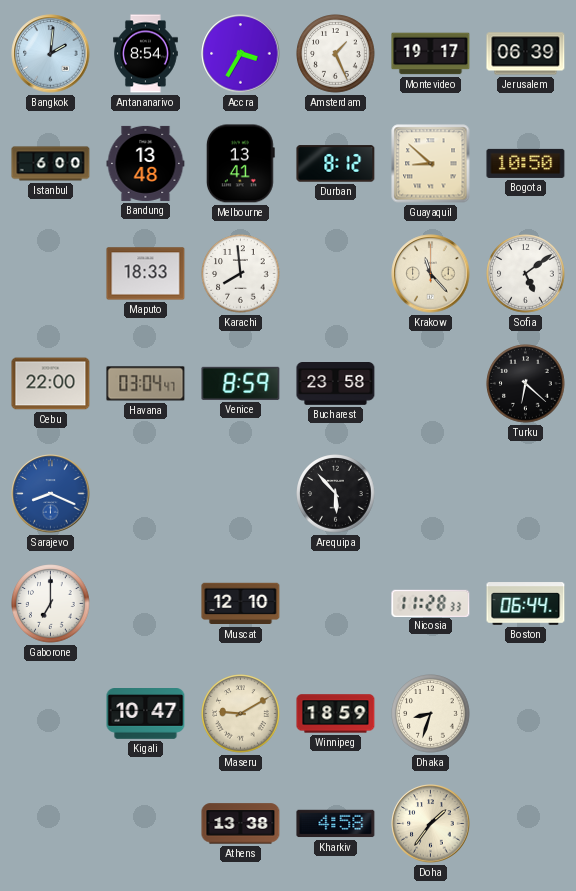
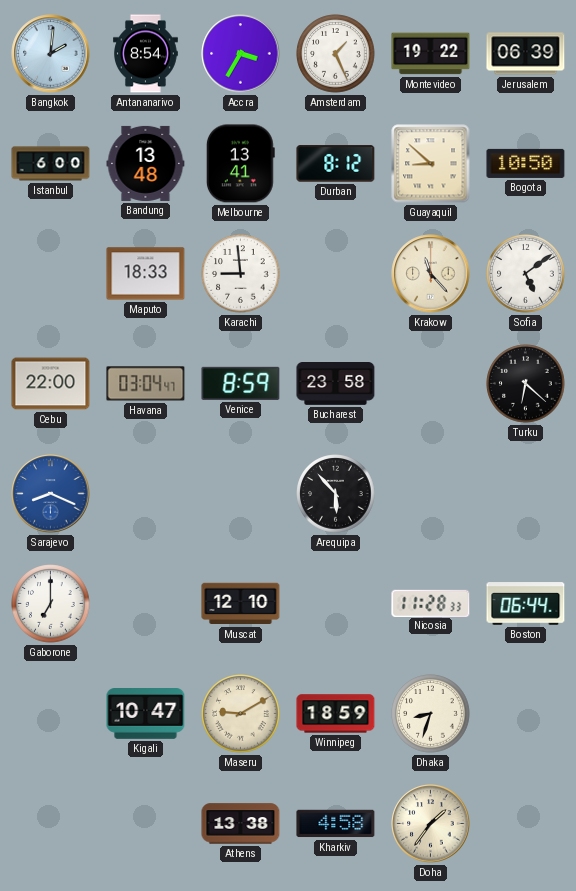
Montevideo: 19:17 -> 19:22
Karachi: 7:59 -> 8:59
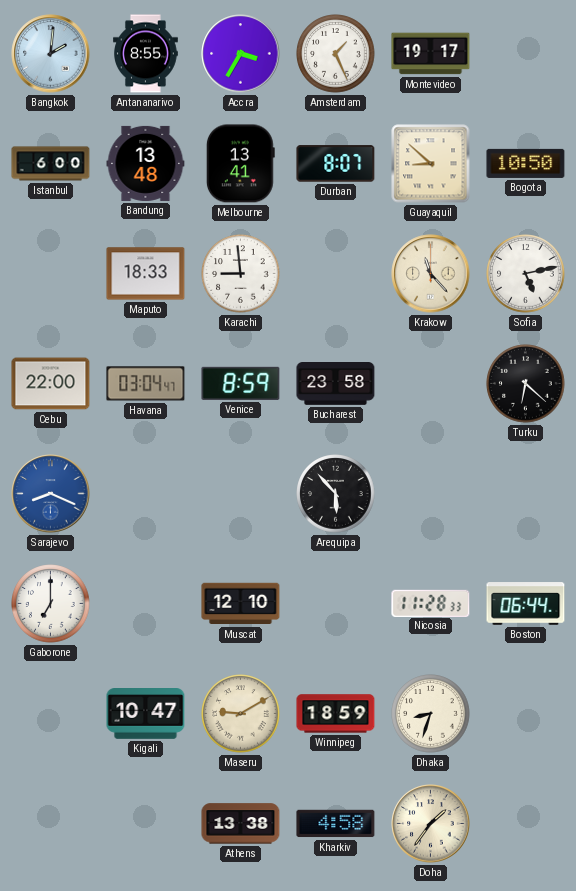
Antananarivo: 8:54 -> 8:55
Montevideo: 19:22 -> 19:17
Jerusalem: 06:39 -> none
Durban: 8:12 -> 8:07
Sofia: 5:09 -> 5:13
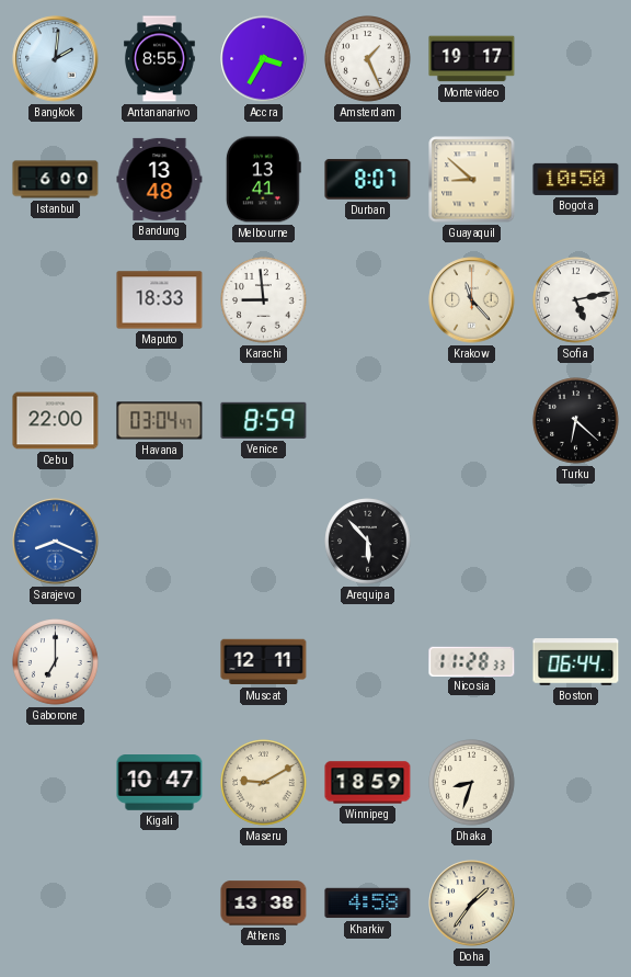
Bucharest: 23:58 -> none
Muscat: 12:10 -> 12:11
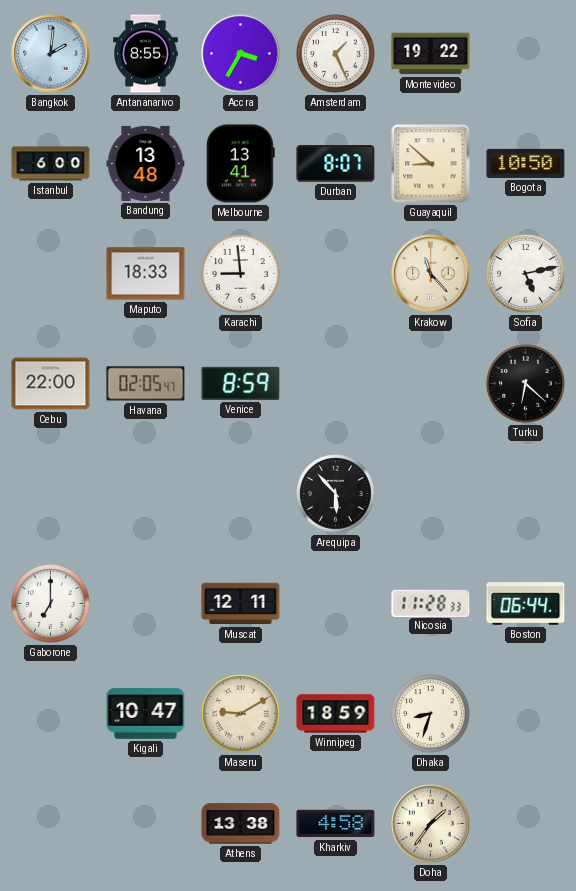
Montevideo: 19:17 -> 19:22
Havana: 03:04 -> 02:05
Sarajevo: 8:19 -> none
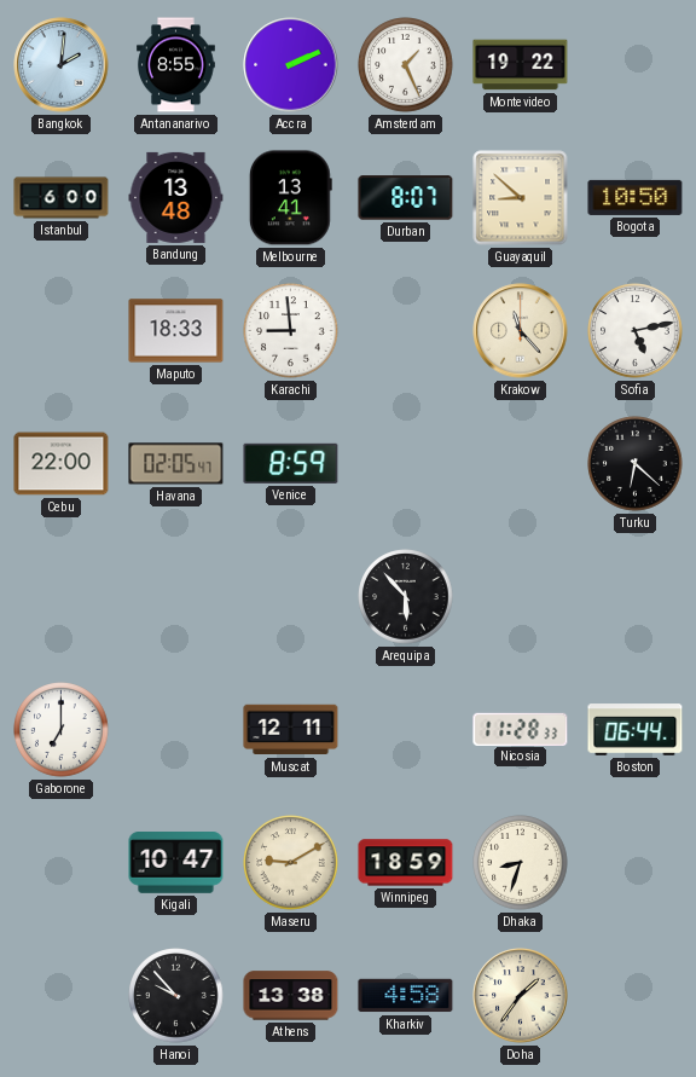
Accra: 3:35 -> 2:11
Hanoi: none -> 9:53
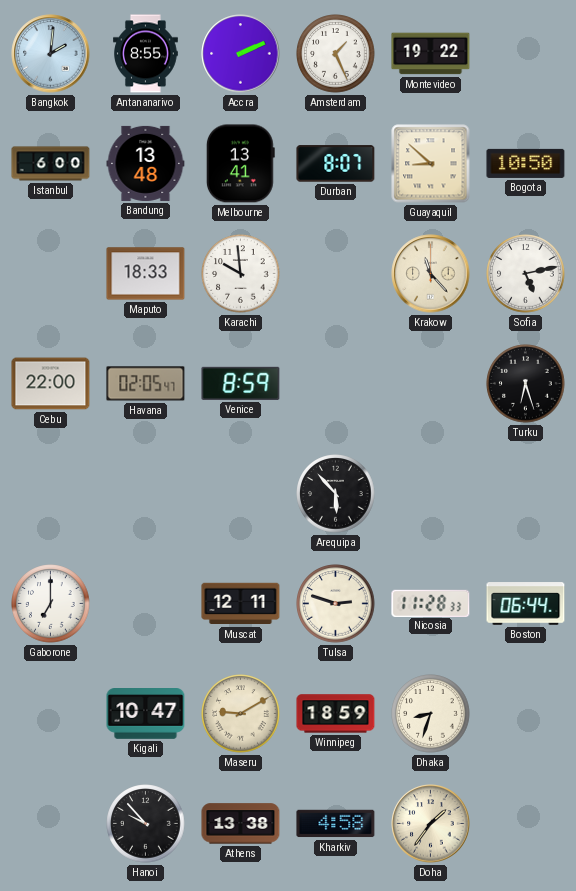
Karachi: 8:59 -> 9:59
Turku: 6:22 -> 6:27
Tulsa: none -> 2:48
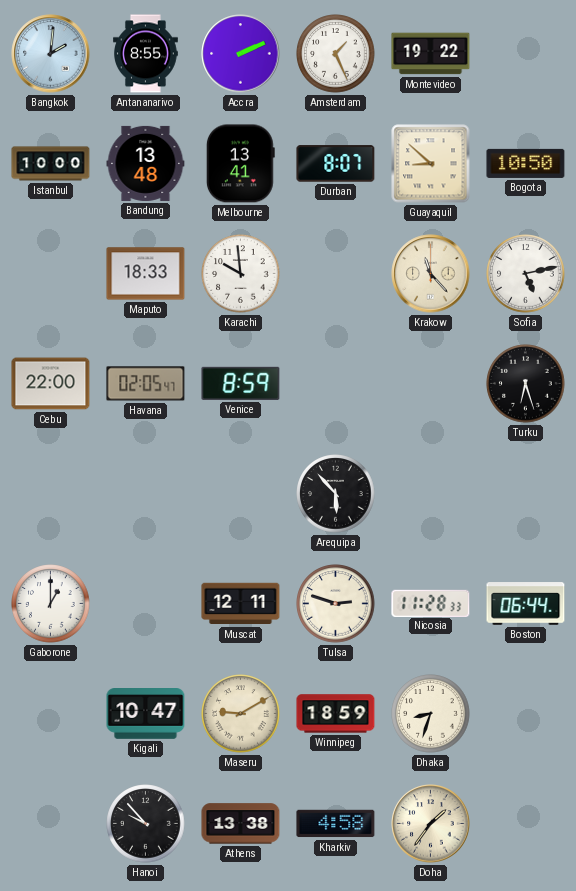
Istanbul: 6:00 -> 10:00
Gaborone: 7:00 -> 1:00
